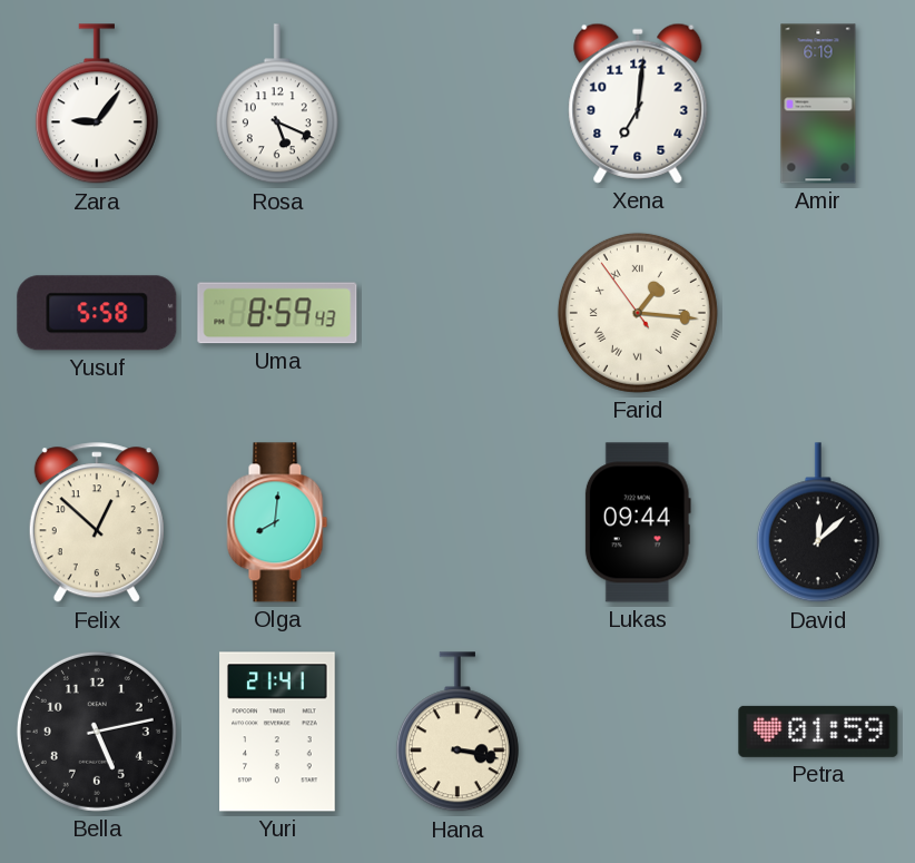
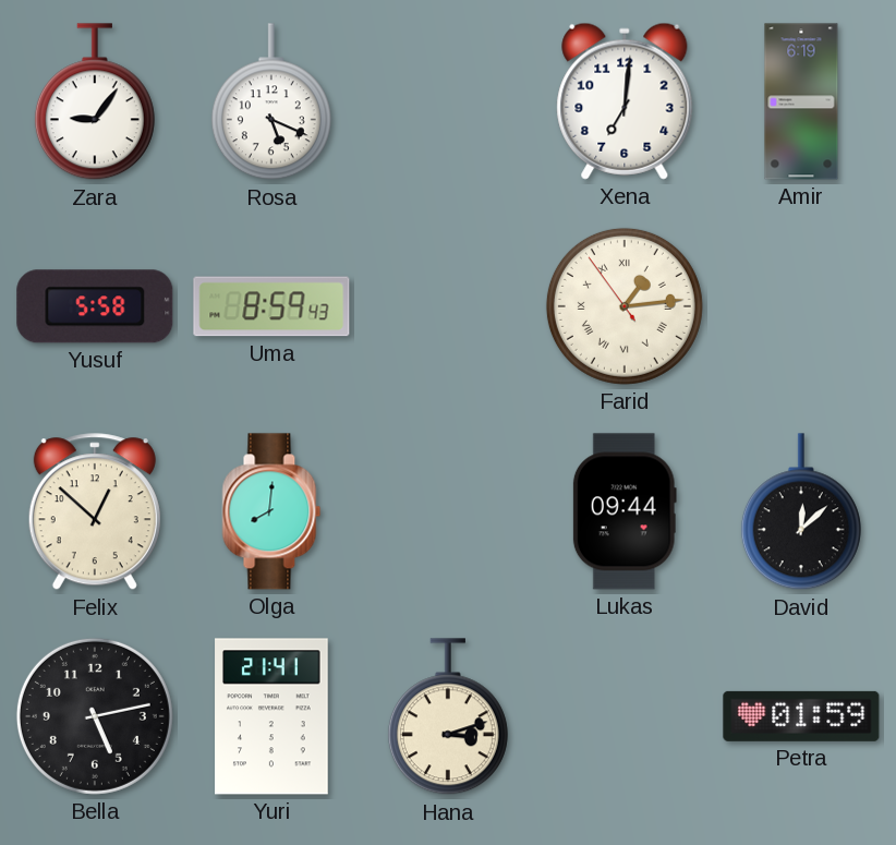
Farid: 1:15 -> 1:13
Hana: 3:17 -> 3:12
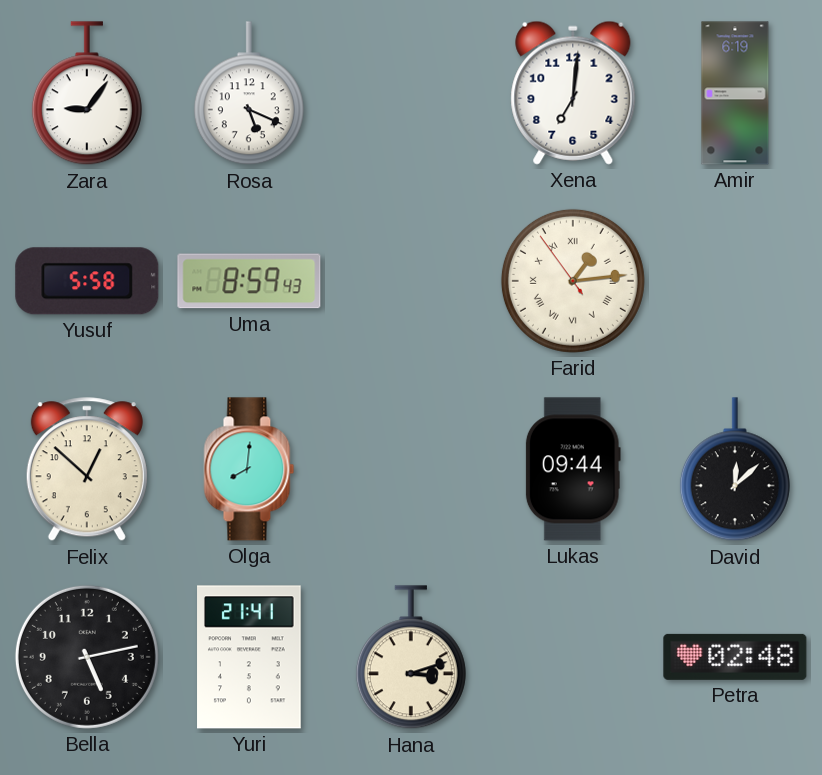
Petra: 01:59 -> 02:48
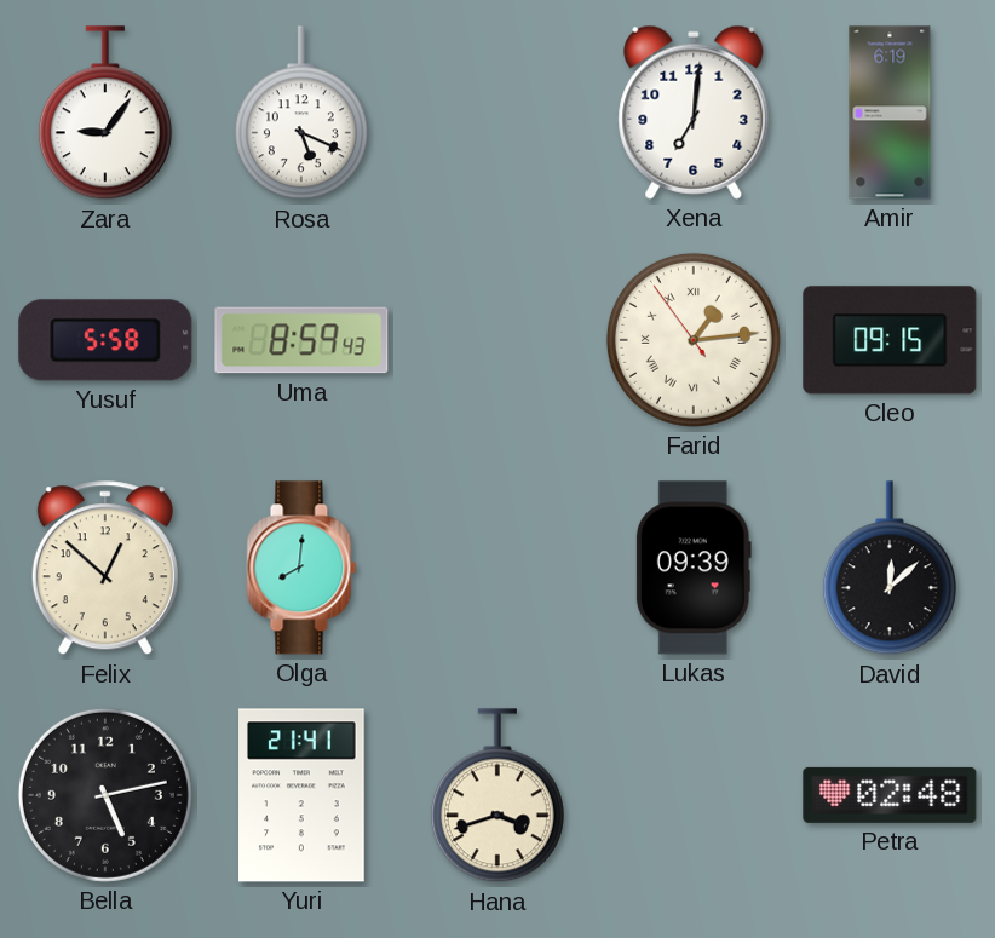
Cleo: none -> 09:15
Lukas: 09:44 -> 09:39
Hana: 3:12 -> 3:42
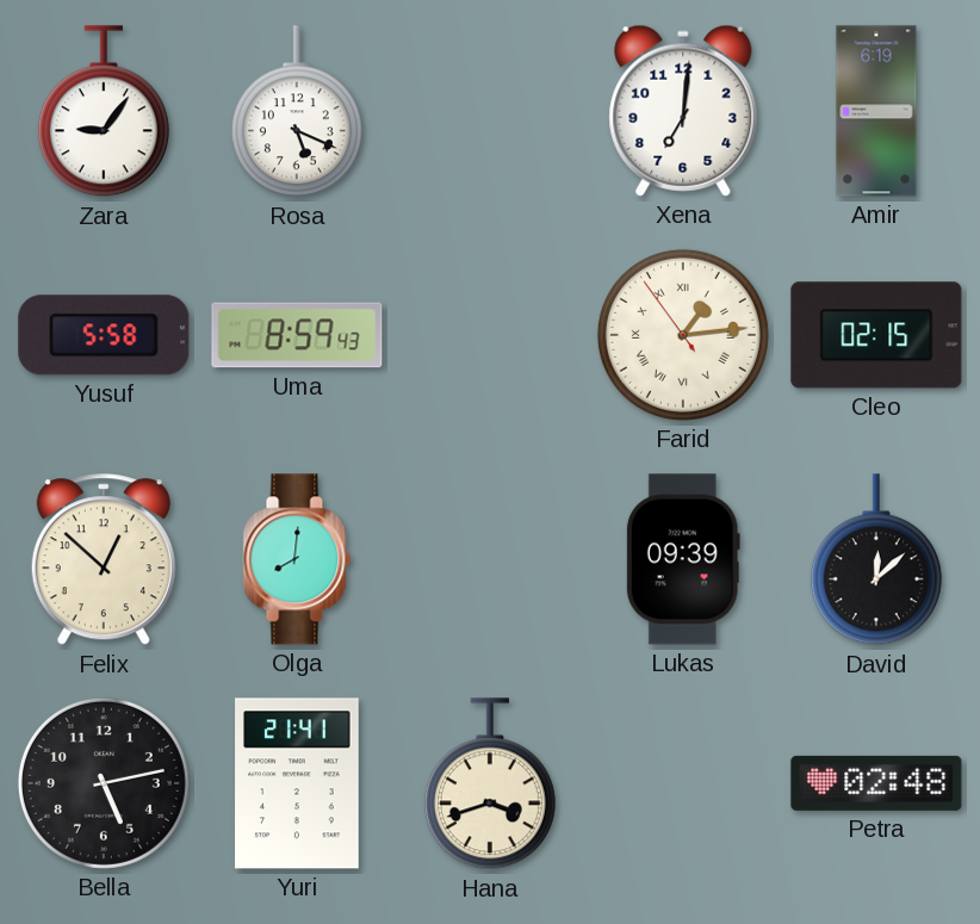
Cleo: 09:15 -> 02:15
